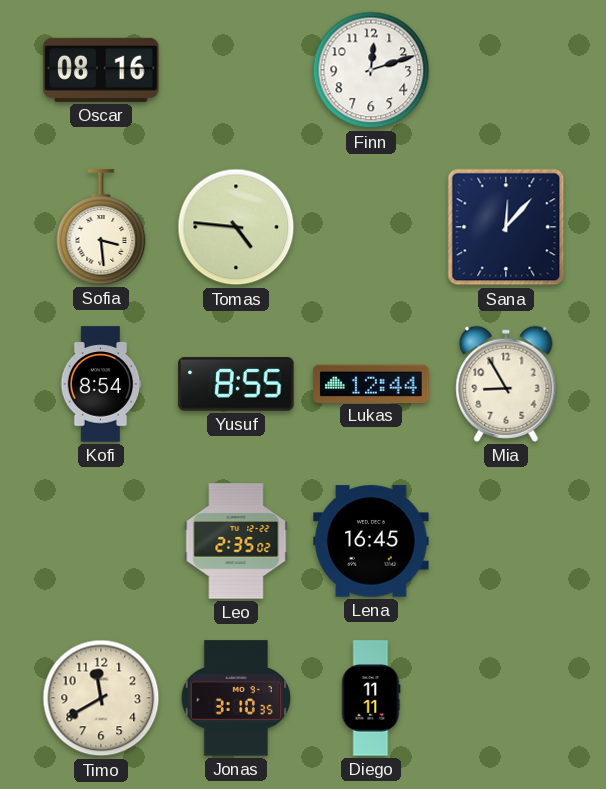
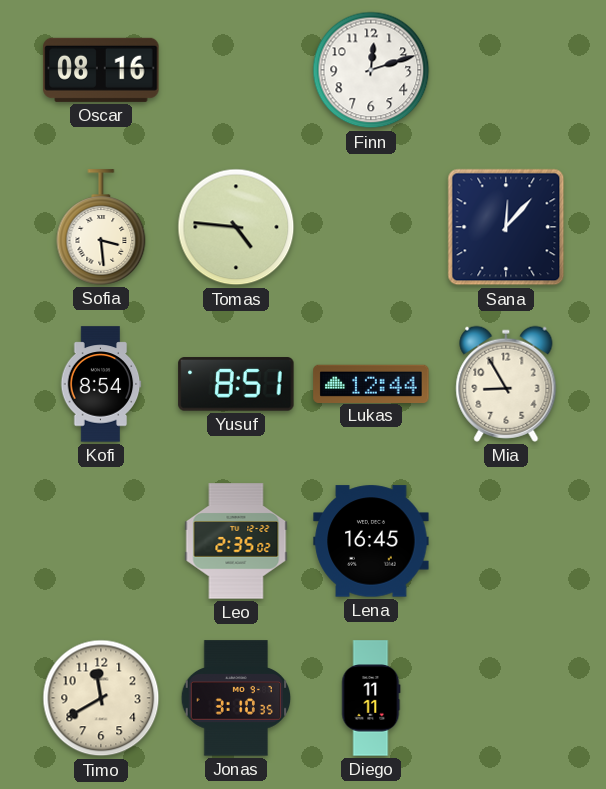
Yusuf: 8:55 -> 8:51
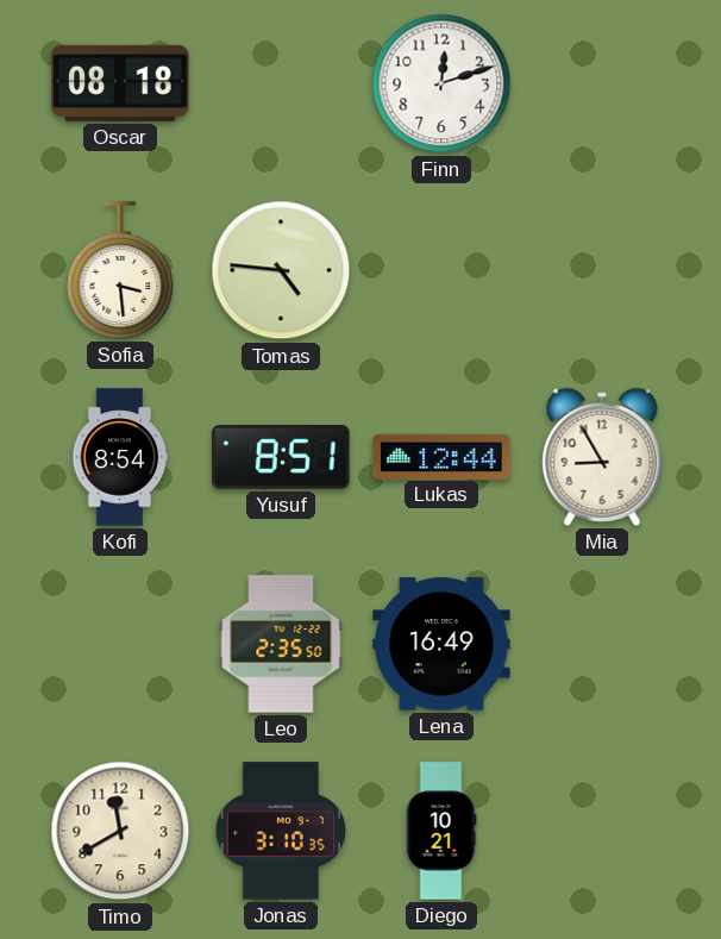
Oscar: 08:16 -> 08:18
Sana: 12:07 -> none
Leo: 2:35:02 -> 2:35:50
Lena: 16:45 -> 16:49
Diego: 11:11 -> 10:21
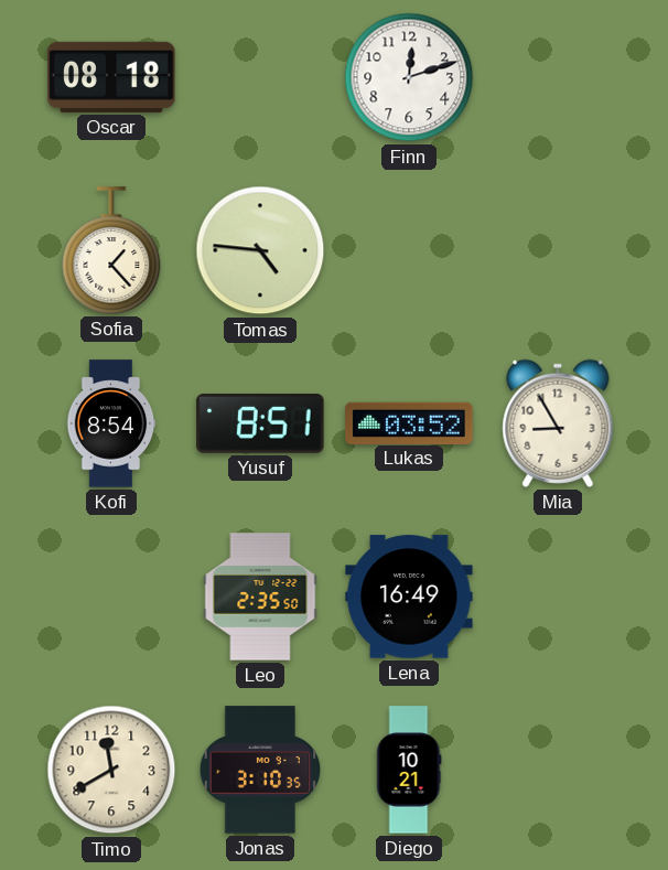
Sofia: 3:29 -> 1:23
Lukas: 12:44 -> 03:52
